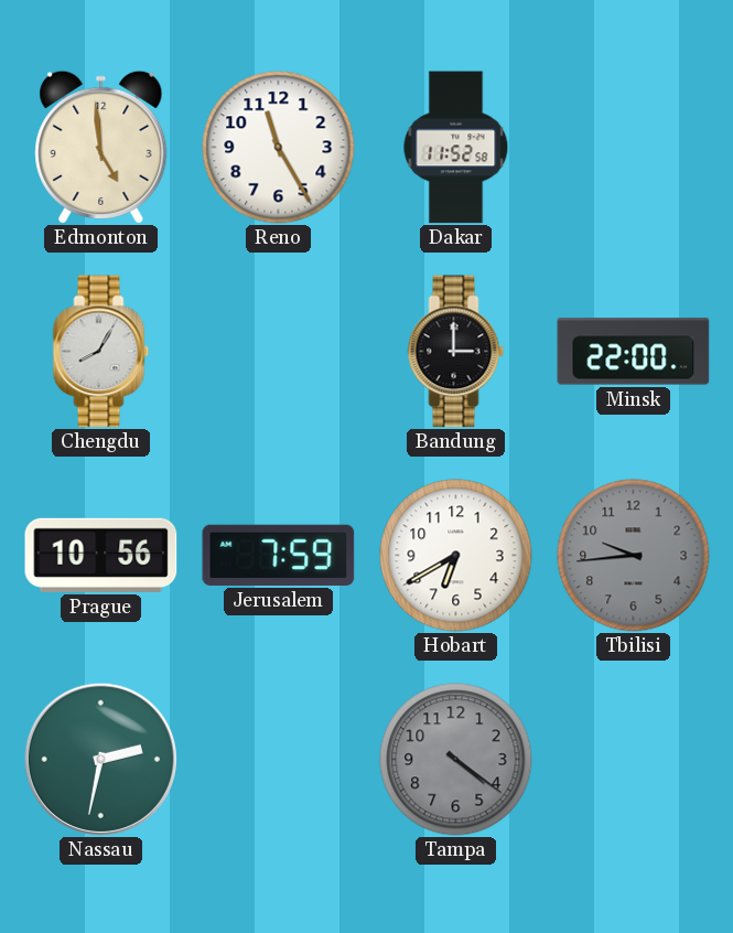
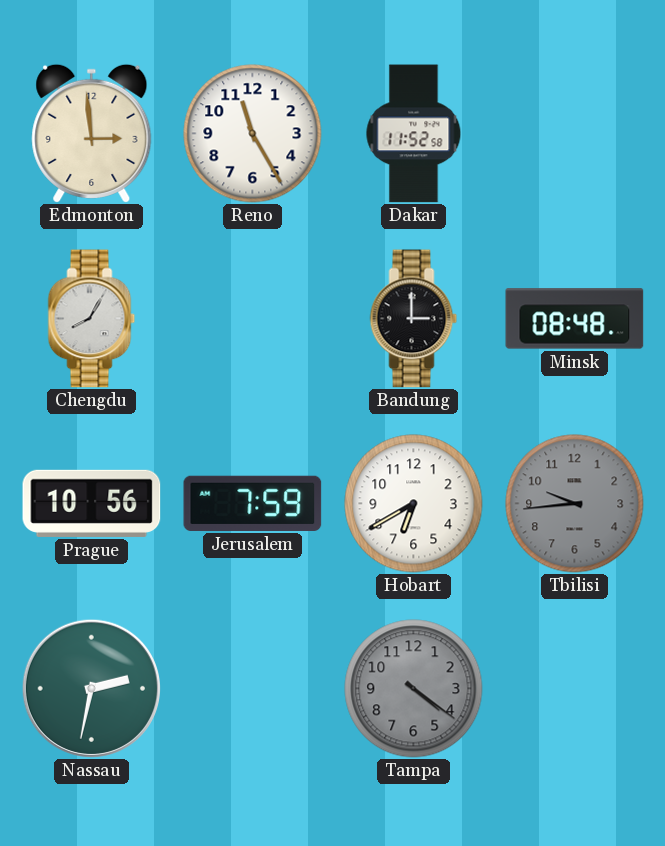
Edmonton: 4:59 -> 2:59
Minsk: 22:00 -> 08:48
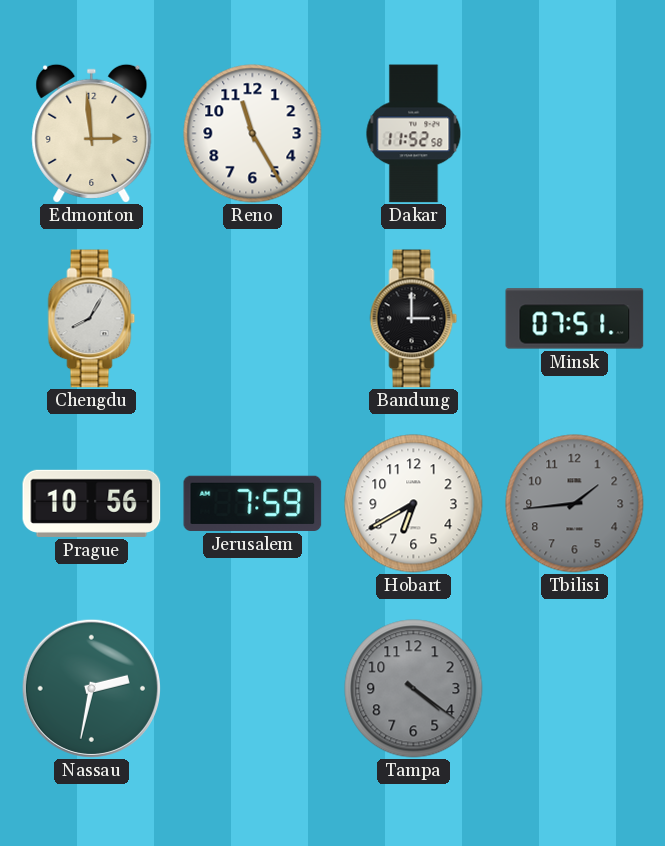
Minsk: 08:48 -> 07:51
Tbilisi: 9:44 -> 1:44
